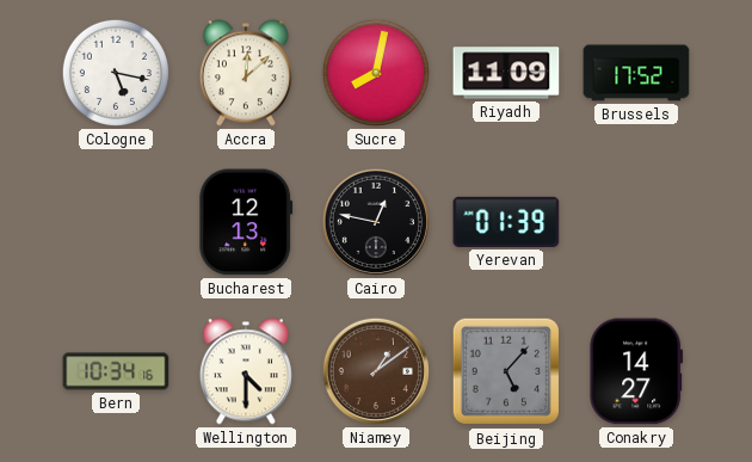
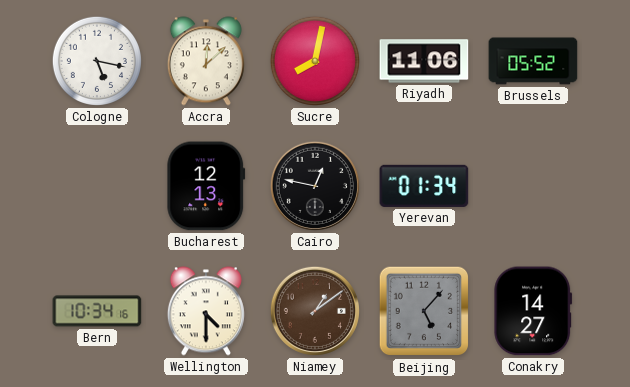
Riyadh: 11:09 -> 11:06
Brussels: 17:52 -> 05:52
Yerevan: 01:39 -> 01:34
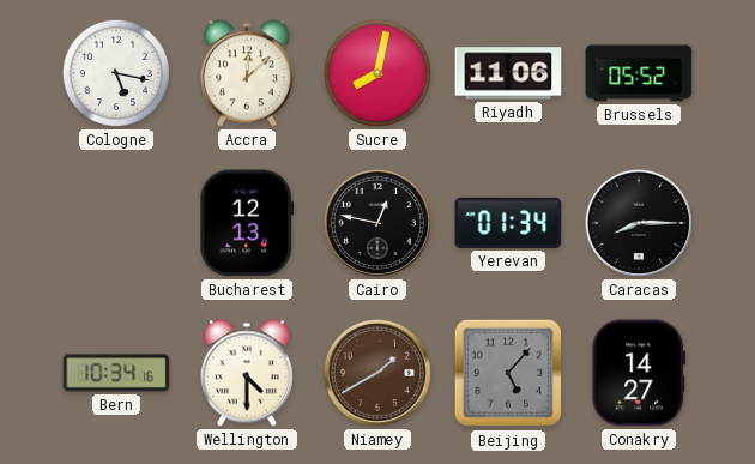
Caracas: none -> 8:15
Niamey: 1:09 -> 1:40
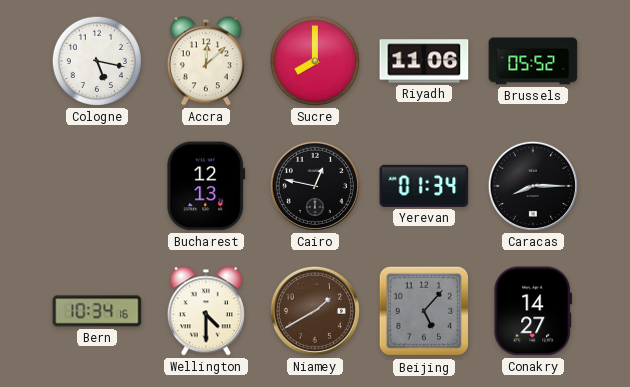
Sucre: 8:02 -> 8:00
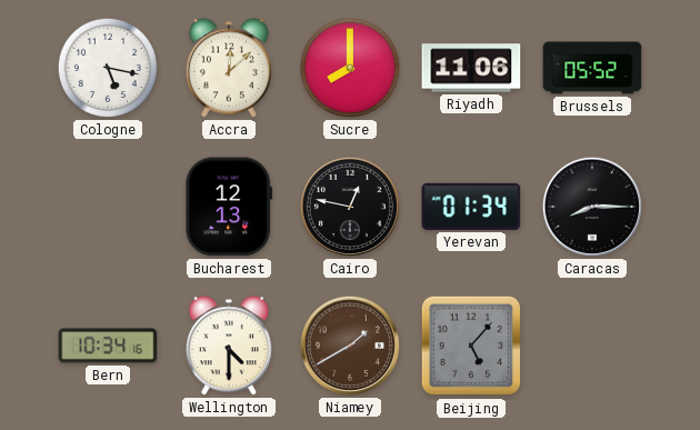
Conakry: 14:27 -> none
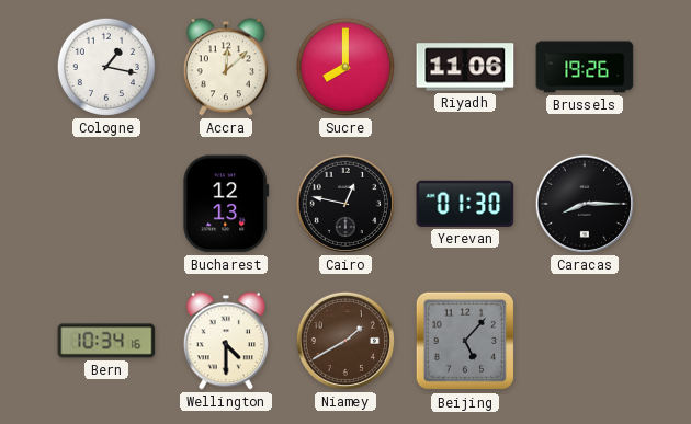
Cologne: 5:17 -> 1:17
Brussels: 05:52 -> 19:26
Yerevan: 01:34 -> 01:30
